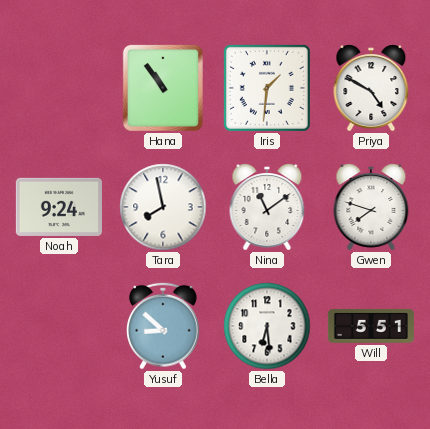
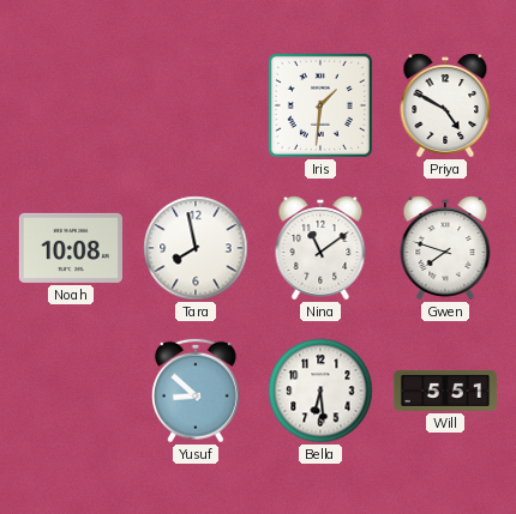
Hana: 10:54 -> none
Noah: 9:24 -> 10:08
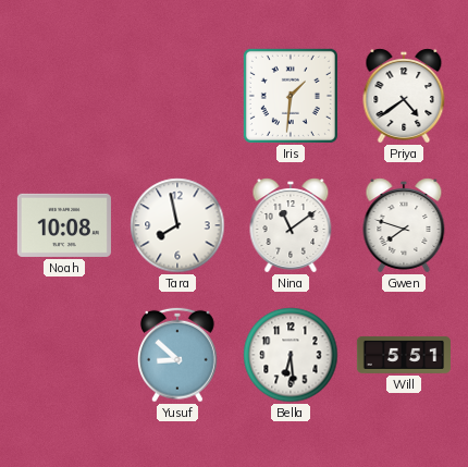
Priya: 4:50 -> 4:39
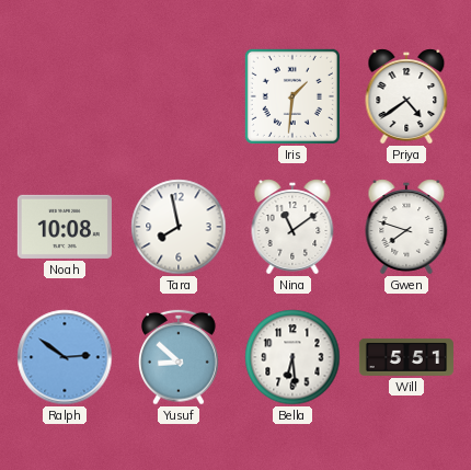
Ralph: none -> 2:51
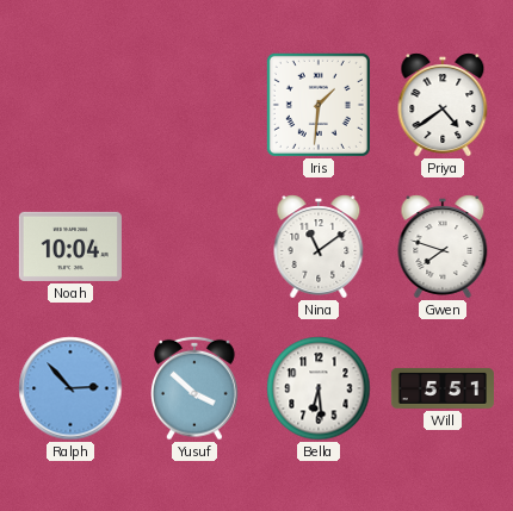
Noah: 10:08 -> 10:04
Tara: 7:58 -> none
Ralph: 2:51 -> 2:53
Yusuf: 8:52 -> 3:52
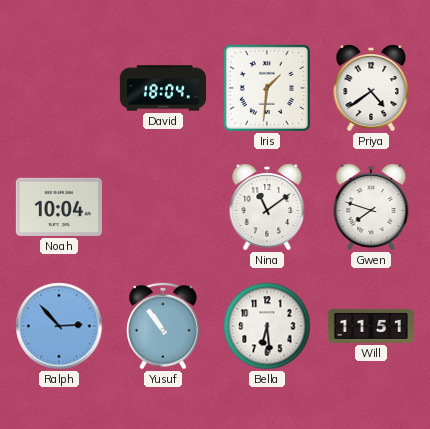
David: none -> 18:04
Yusuf: 3:52 -> 10:54
Will: 5:51 -> 11:51
